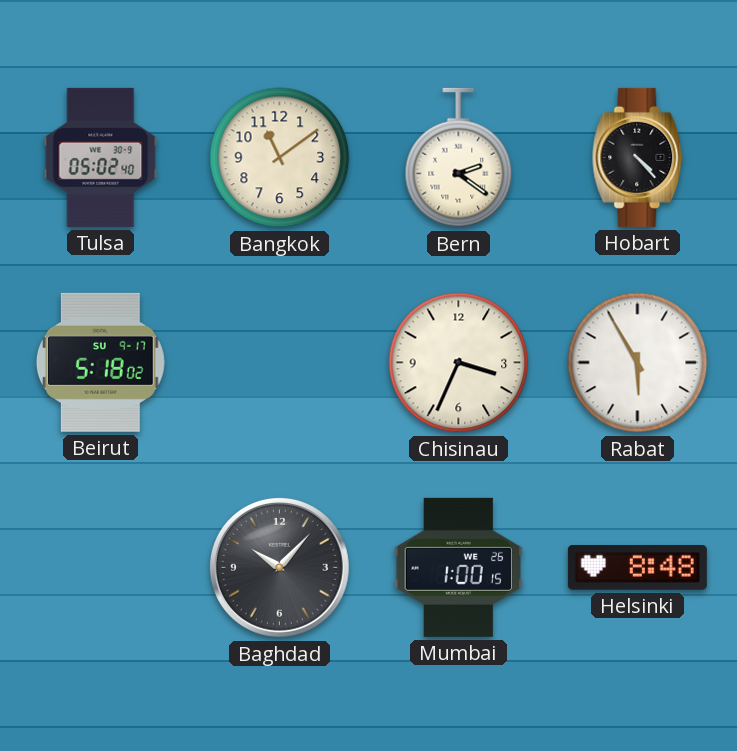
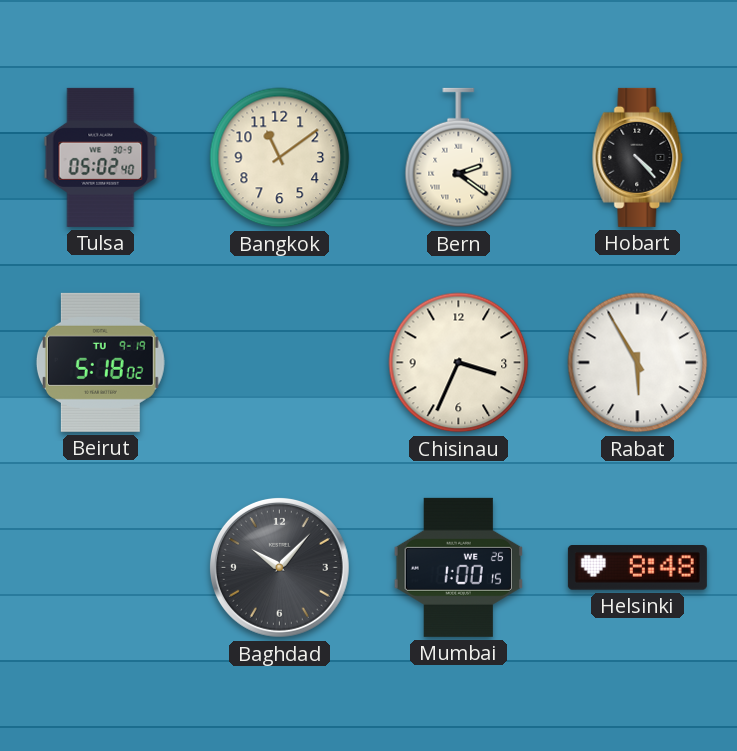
Beirut date: SU 9-17 -> TU 9-19
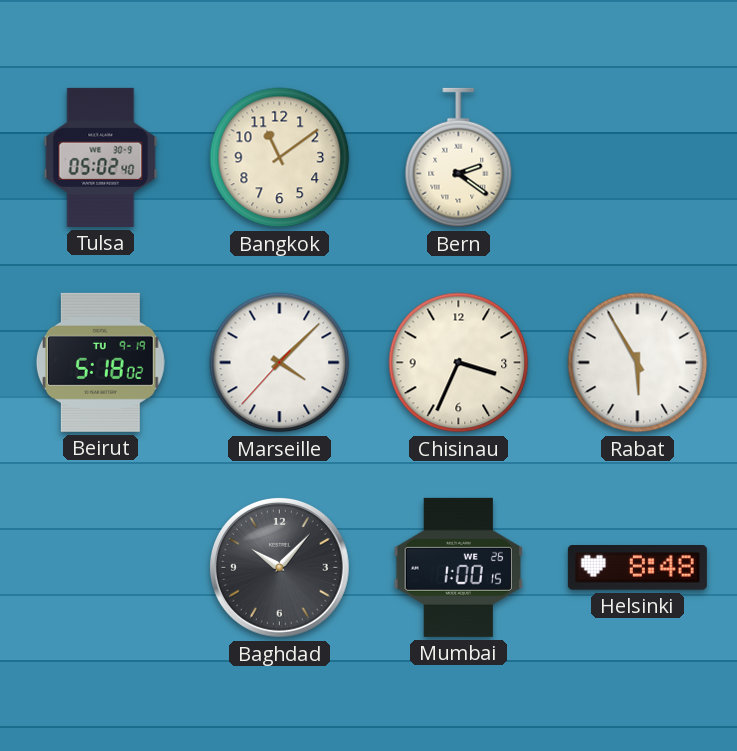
Hobart: 4:23 -> none
Marseille: none -> 4:07
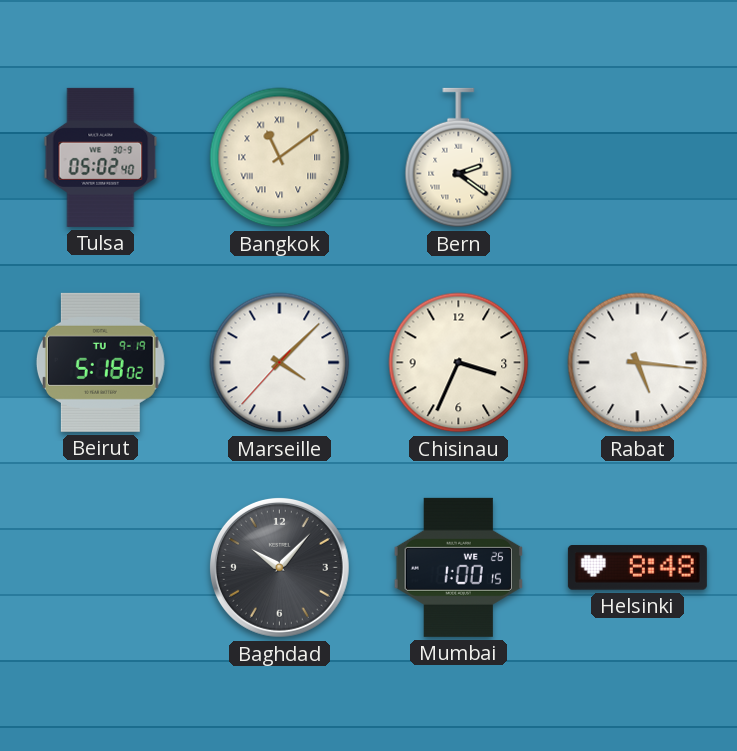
Bangkok numerals: Arabic -> Roman
Rabat: 5:55 -> 5:16
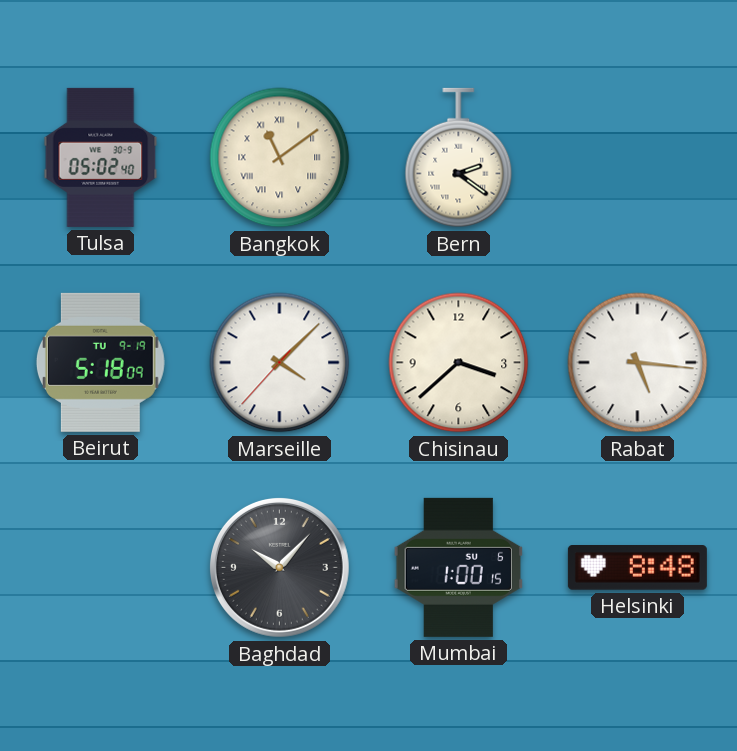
Beirut: 5:18:02 -> 5:18:09
Chisinau: 3:34 -> 3:38
Mumbai date: WE 26 -> SU 6
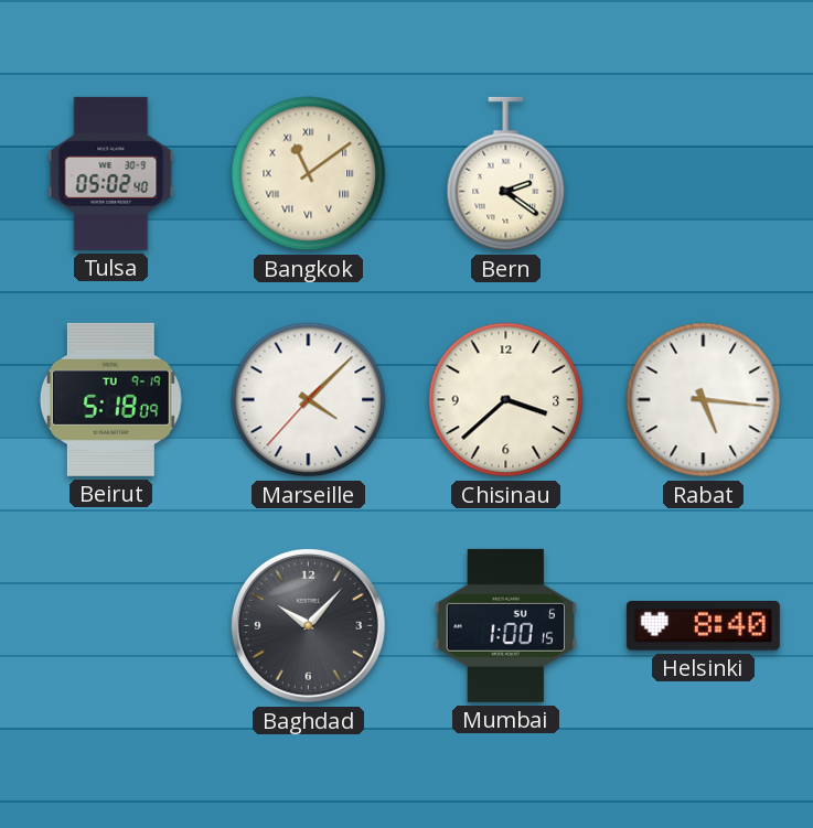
Helsinki: 8:48 -> 8:40
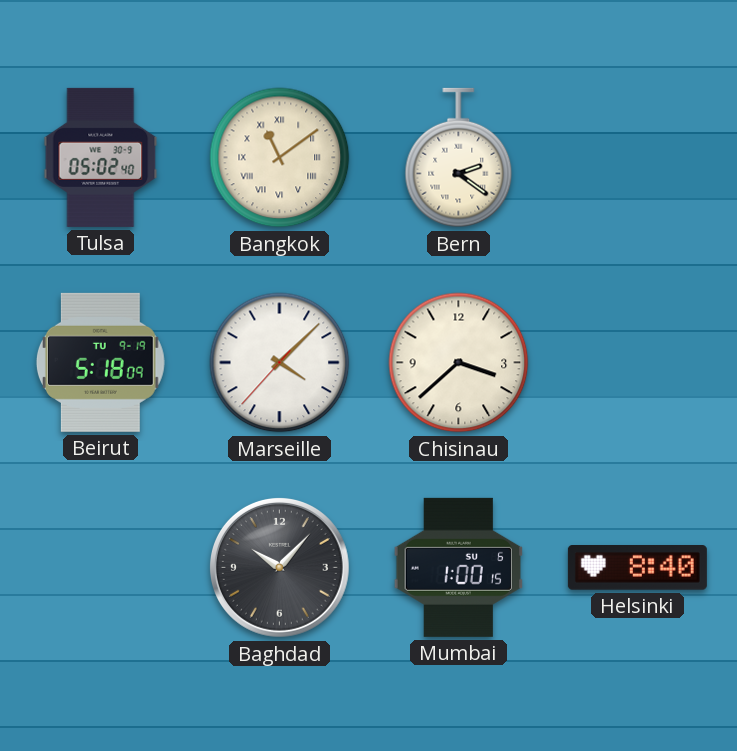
Rabat: 5:16 -> none
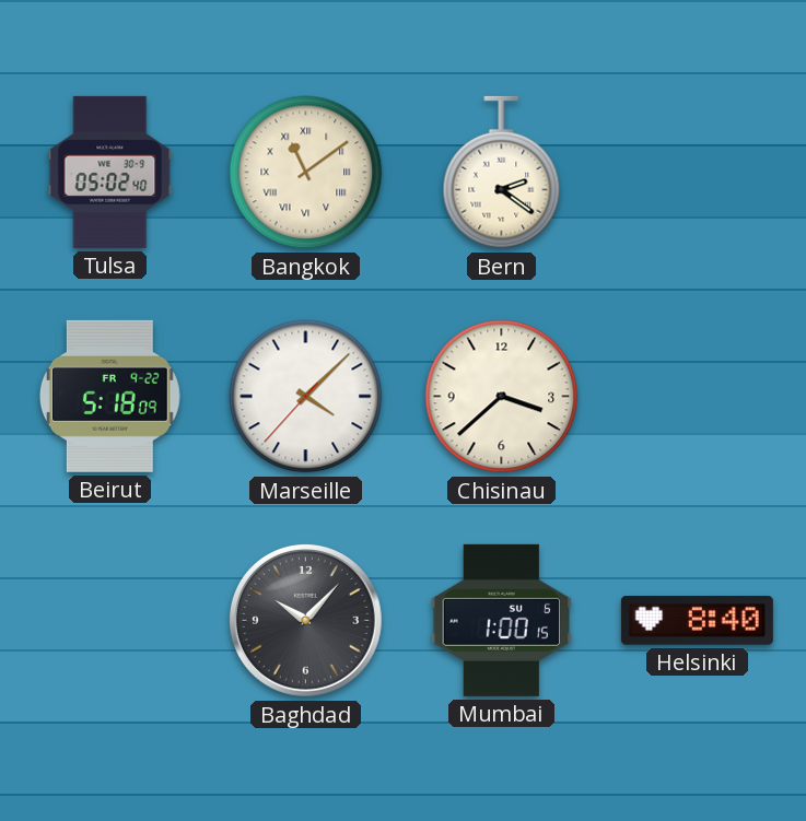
Beirut date: TU 9-19 -> FR 9-22
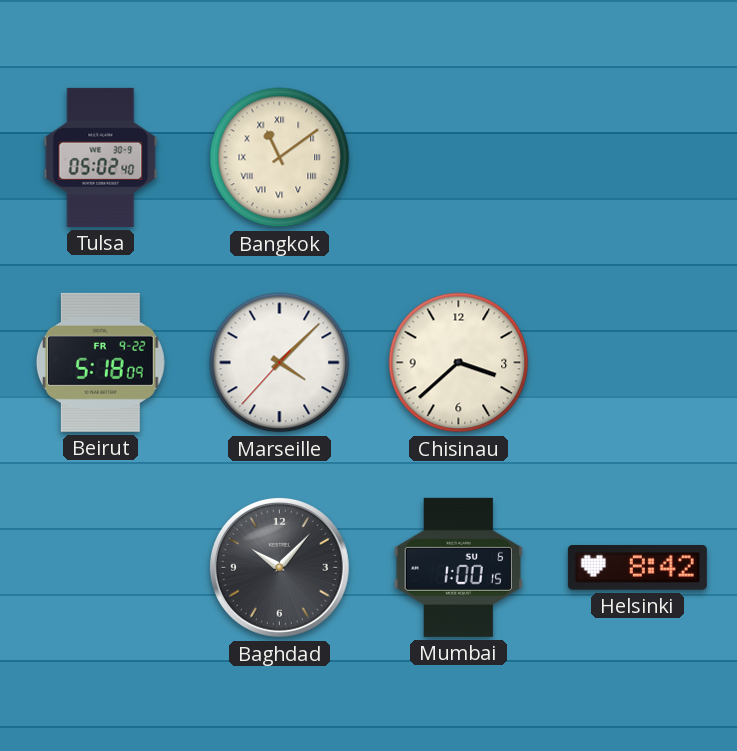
Bern: 2:21 -> none
Helsinki: 8:40 -> 8:42
